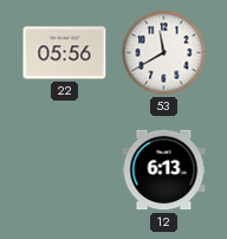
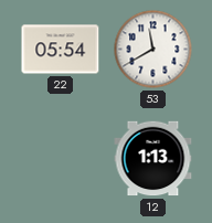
22: 05:56 -> 05:54
12: 6:13 -> 1:13
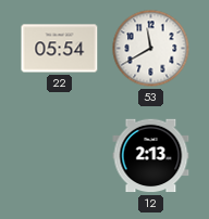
12: 1:13 -> 2:13
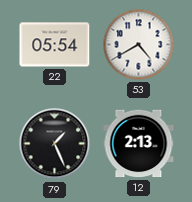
53: 11:40 -> 4:40
79: none -> 1:26
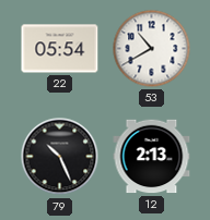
53: 4:40 -> 10:40
79: 1:26 -> 10:26
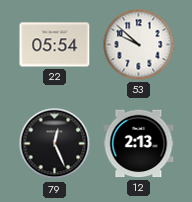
53: 10:40 -> 9:52
79: 10:26 -> 12:26
